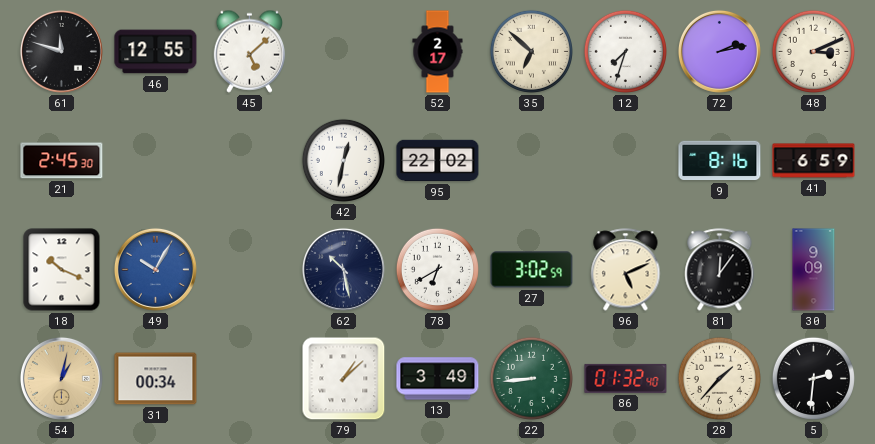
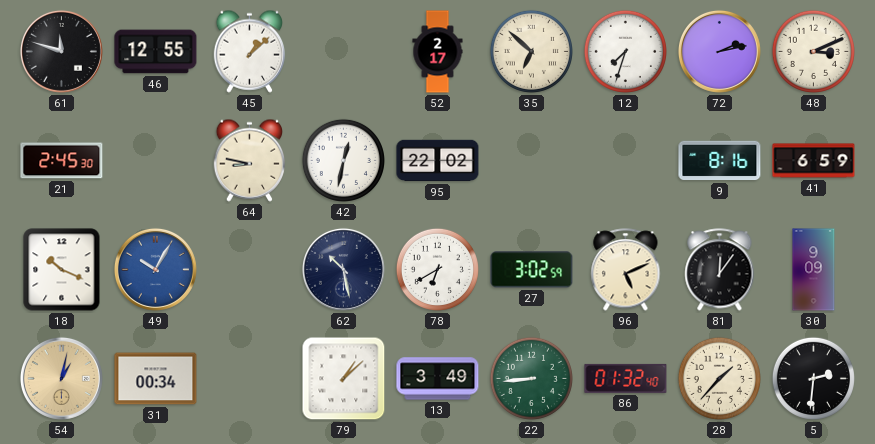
45: 5:08 -> 1:08
64: none -> 8:47
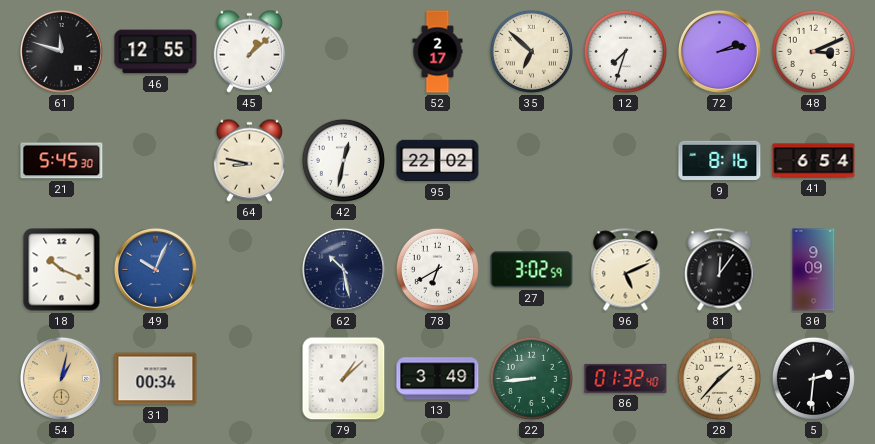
21: 2:45 -> 5:45
41: 6:59 -> 6:54
49: 10:05 -> 10:04
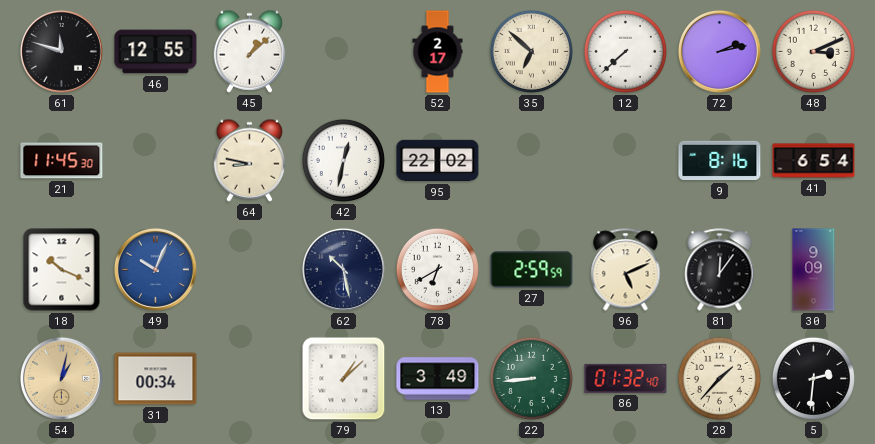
12: 7:33 -> 7:38
21: 5:45 -> 11:45
27: 3:02 -> 2:59
